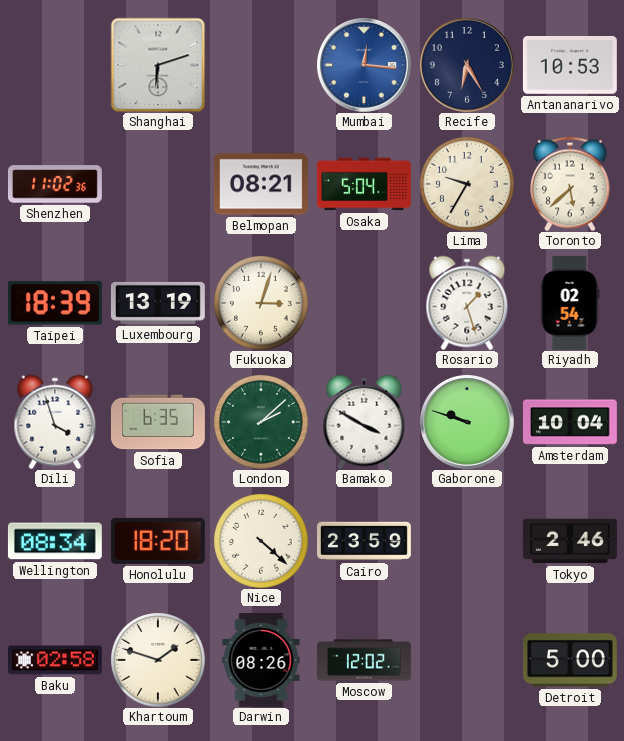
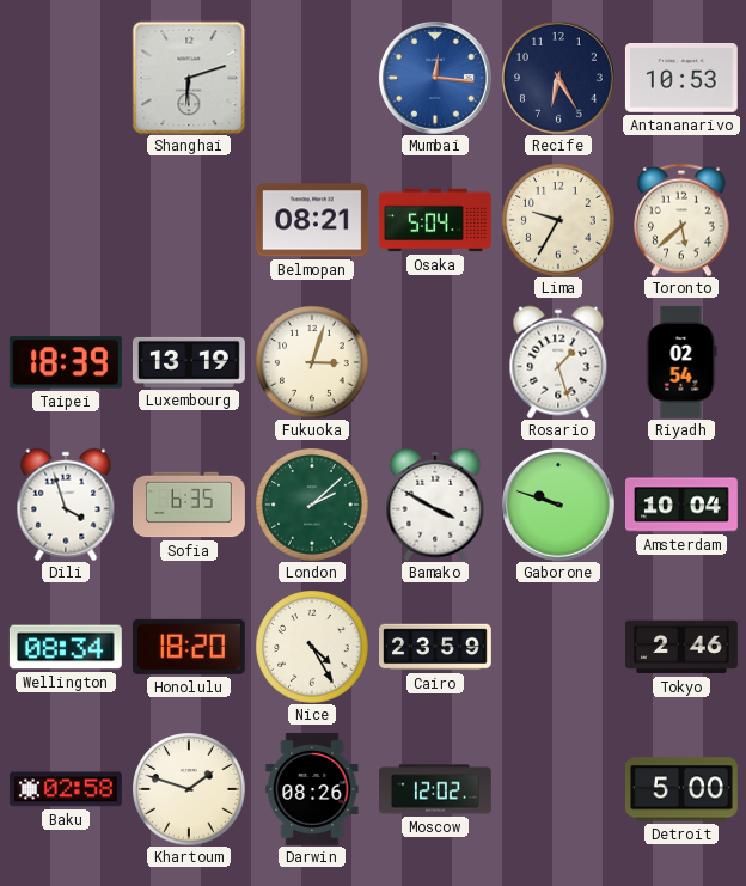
Shenzhen: 11:02 -> none
Nice: 4:22 -> 4:25
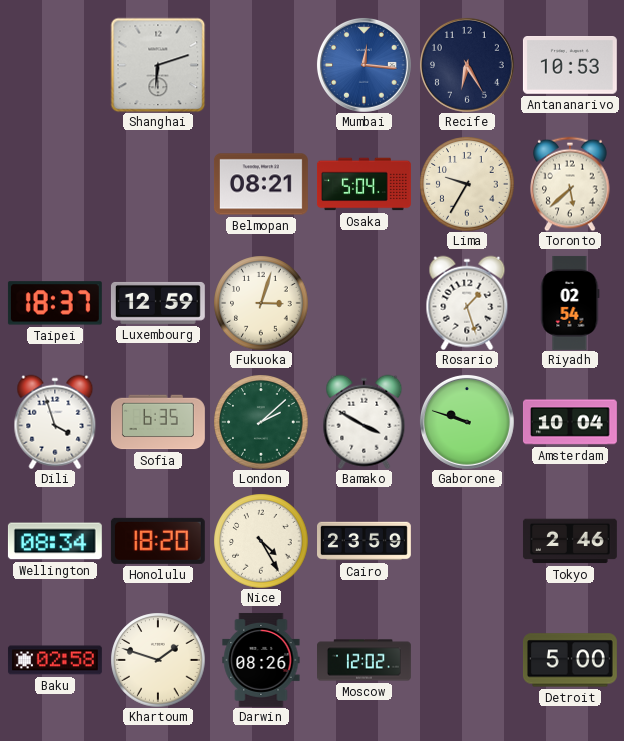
Taipei: 18:39 -> 18:37
Luxembourg: 13:19 -> 12:59
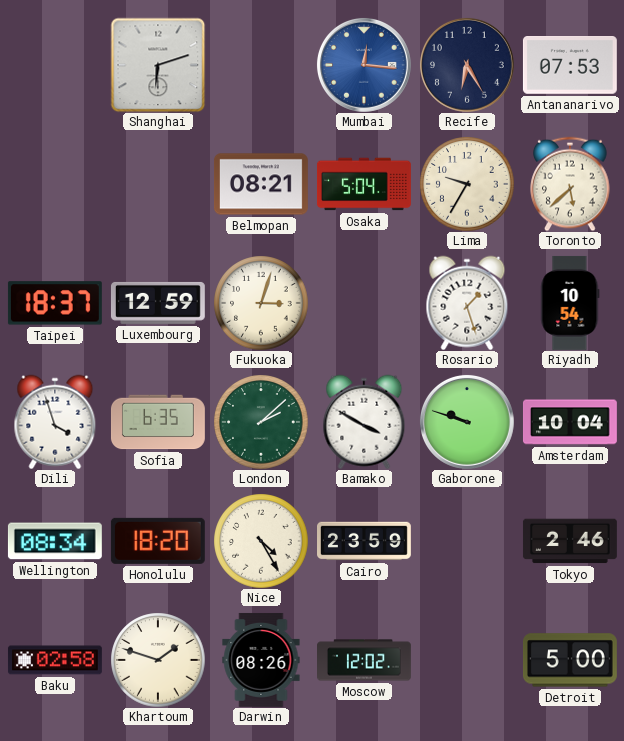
Antananarivo: 10:53 -> 07:53
Riyadh: 02:54 -> 10:54
